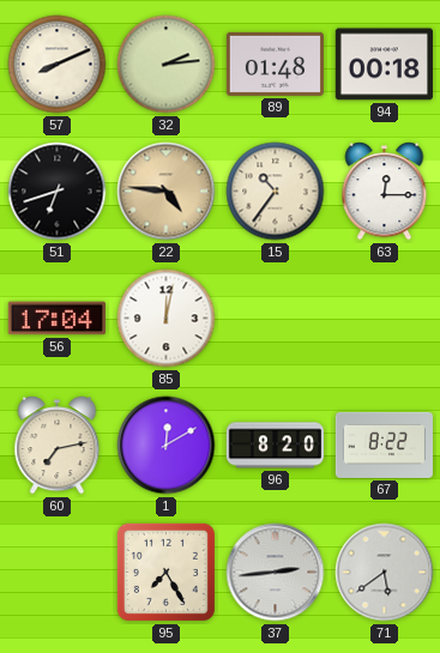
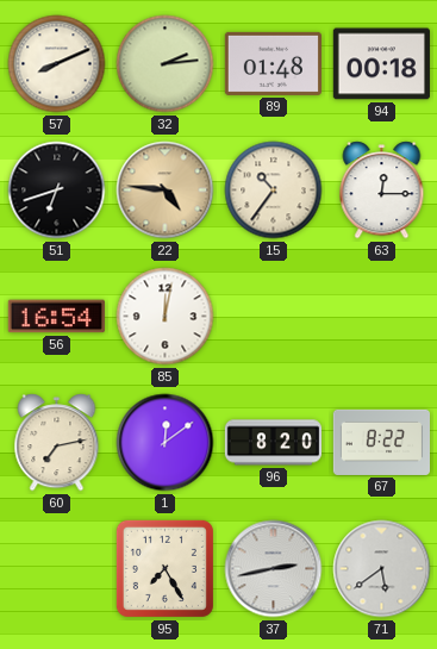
56: 17:04 -> 16:54
1: 12:10 -> 12:09
37: 2:44 -> 2:43
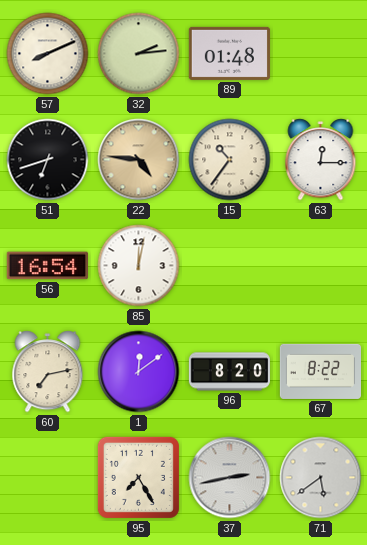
94: 00:18 -> none
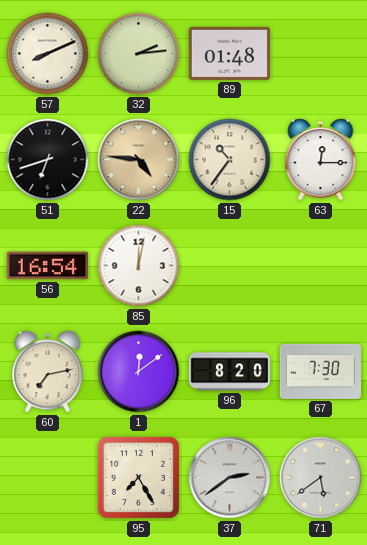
67: 8:22 -> 7:30
37: 2:43 -> 2:39
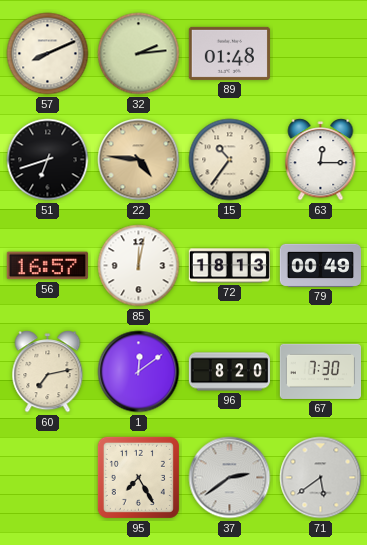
56: 16:54 -> 16:57
72: none -> 18:13
79: none -> 00:49
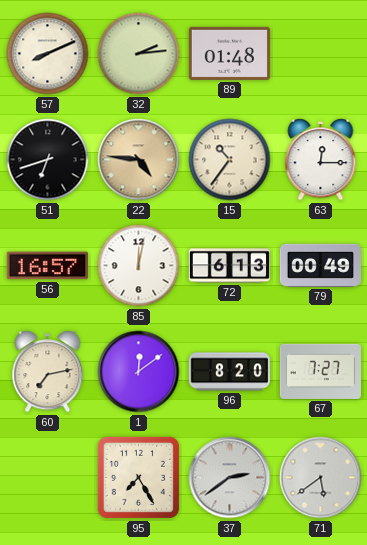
72: 18:13 -> 6:13
67: 7:30 -> 7:27
